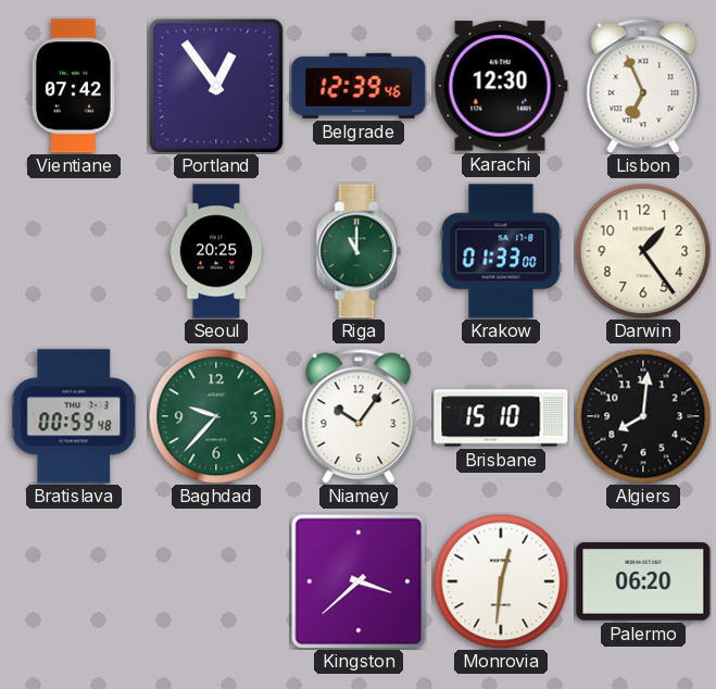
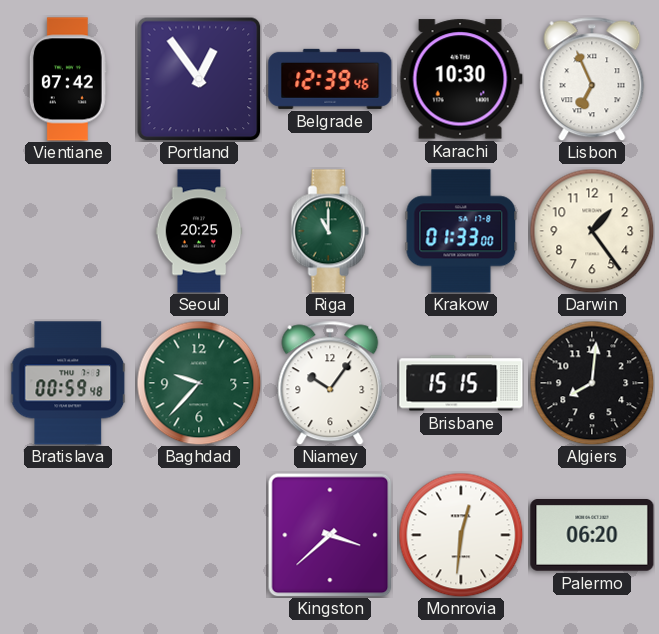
Karachi: 12:30 -> 10:30
Brisbane: 15:10 -> 15:15
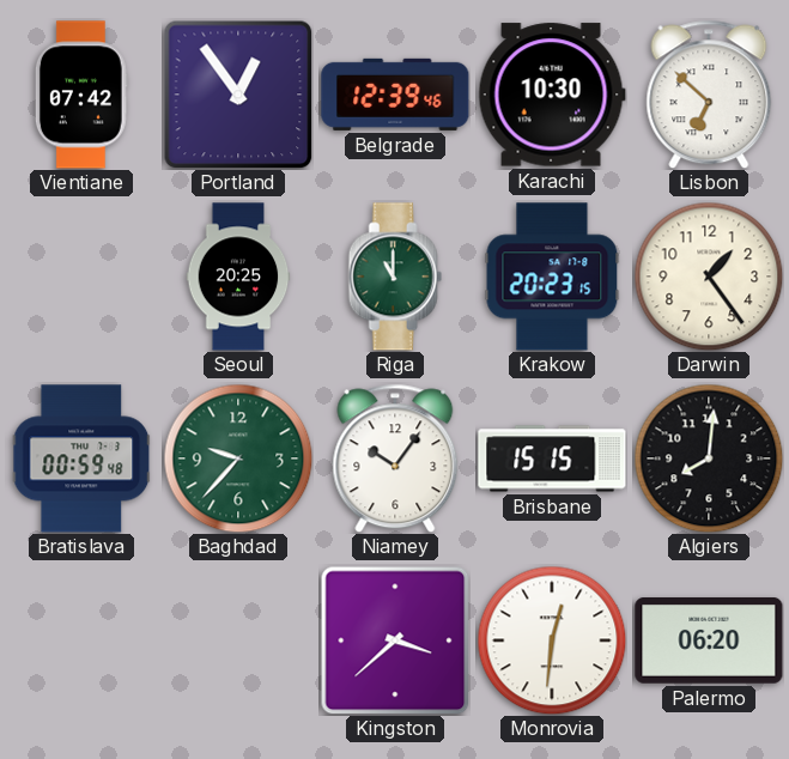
Lisbon: 6:56 -> 6:52
Krakow: 01:33 -> 20:23
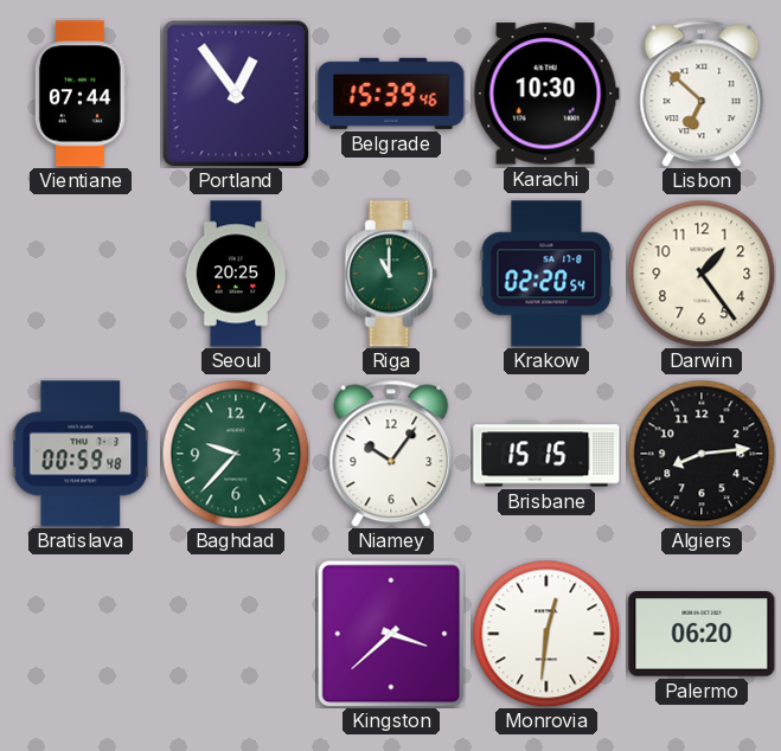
Vientiane: 07:42 -> 07:44
Belgrade: 12:39 -> 15:39
Krakow: 20:23 -> 02:20
Algiers: 8:01 -> 8:14
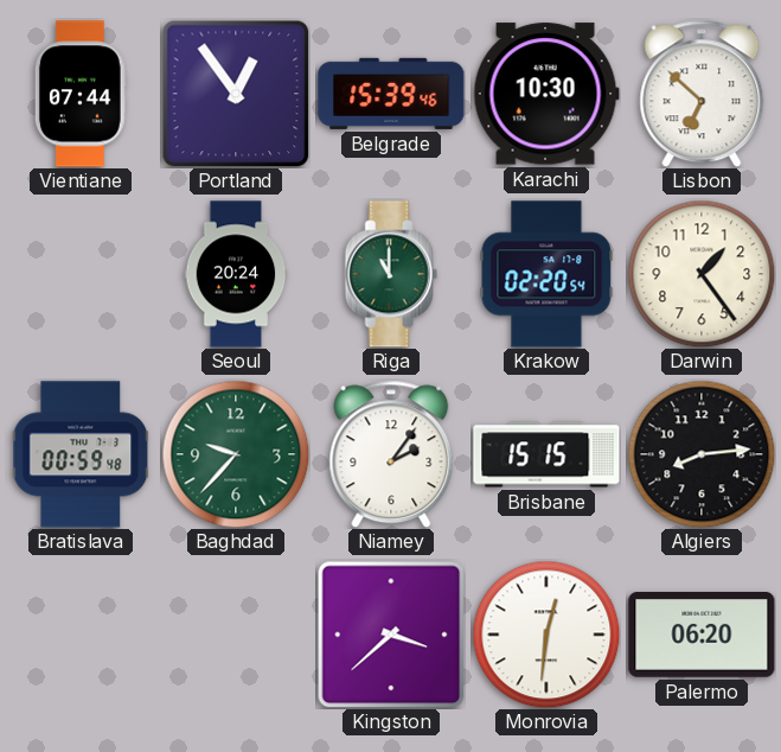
Seoul: 20:25 -> 20:24
Niamey: 10:06 -> 2:06
